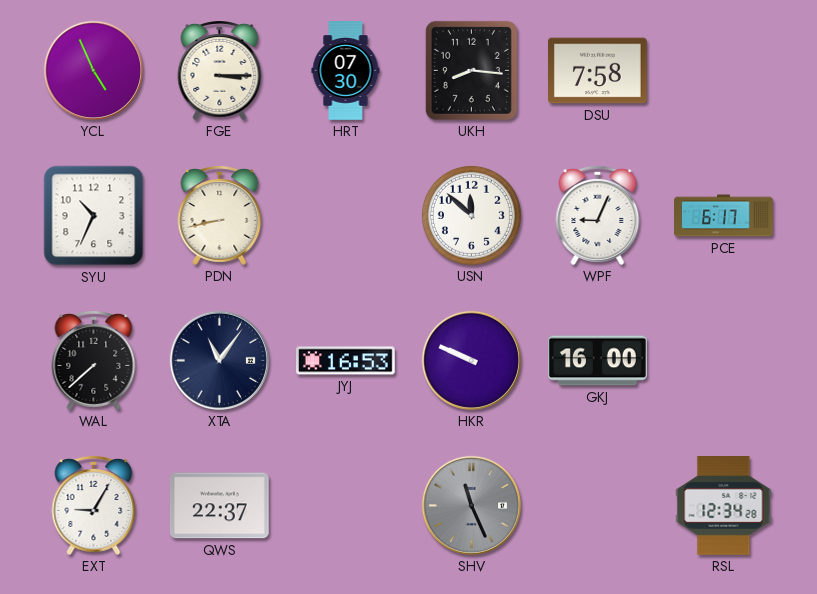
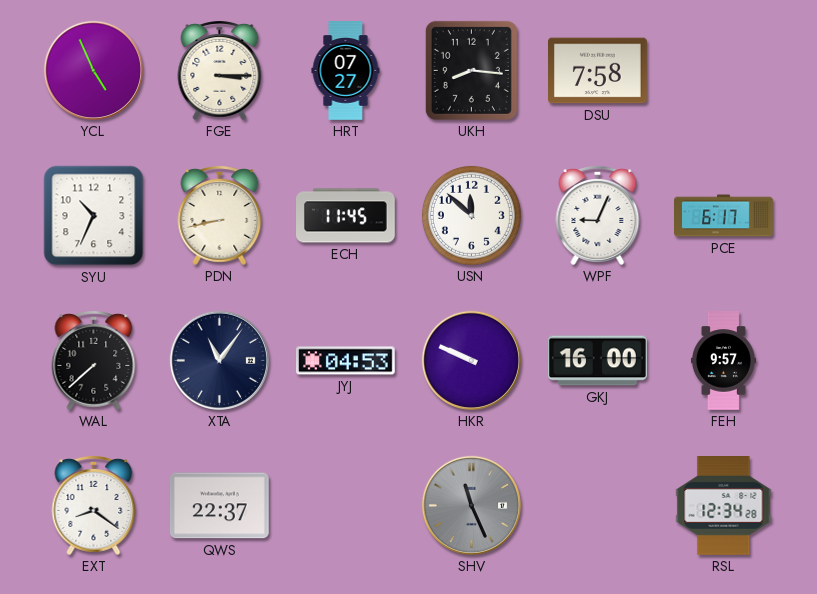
HRT: 07:30 -> 07:27
ECH: none -> 11:45
JYJ: 16:53 -> 04:53
FEH: none -> 9:57
EXT: 9:05 -> 8:21
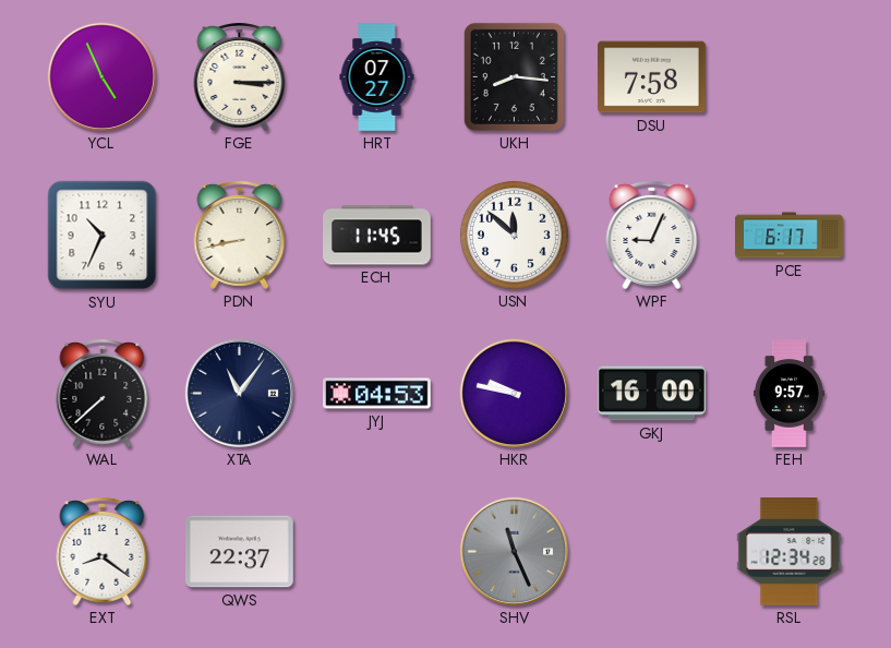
HKR: 9:49 -> 9:47
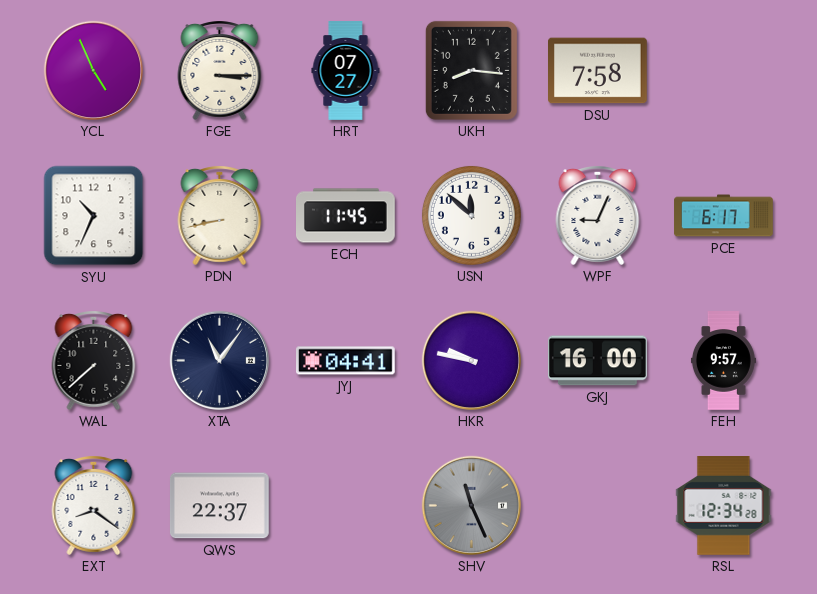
JYJ: 04:53 -> 04:41
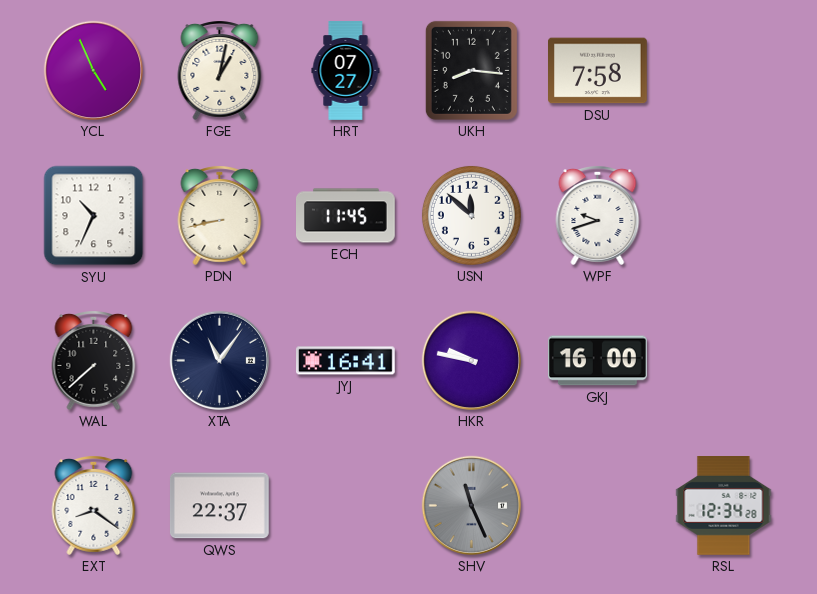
FGE: 3:15 -> 1:02
WPF: 9:04 -> 9:42
PCE: 6:17 -> none
JYJ: 04:41 -> 16:41
FEH: 9:57 -> none
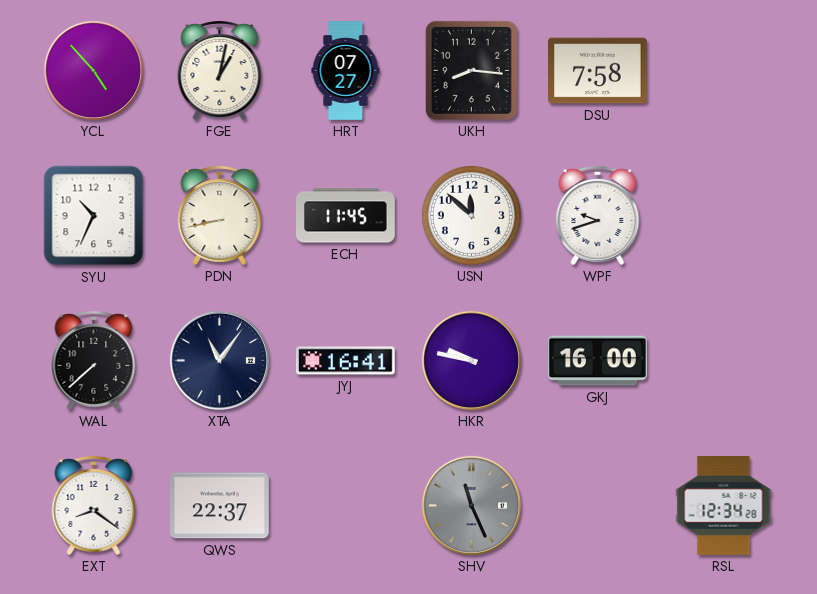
YCL: 4:56 -> 4:53
